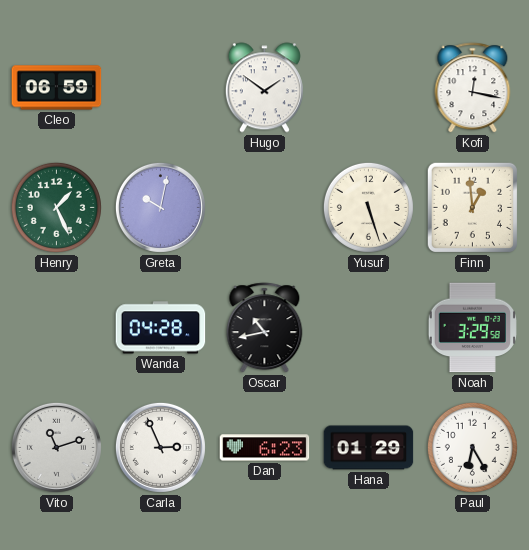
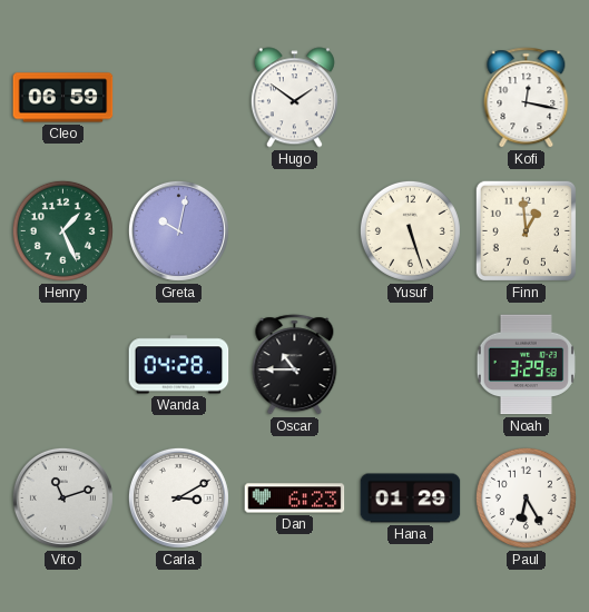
Oscar: 10:43 -> 10:45
Carla: 2:56 -> 3:10
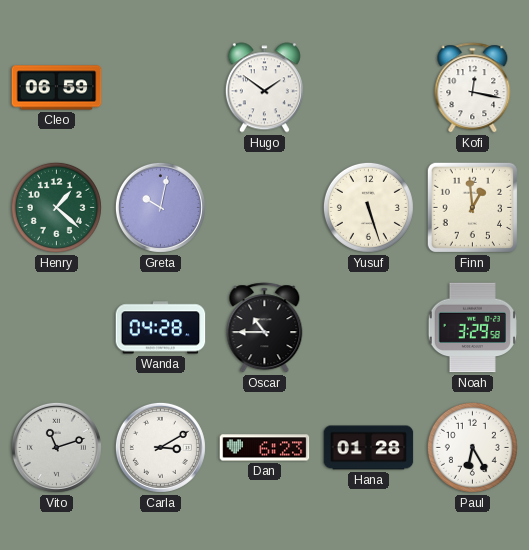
Henry: 1:26 -> 1:22
Hana: 01:29 -> 01:28
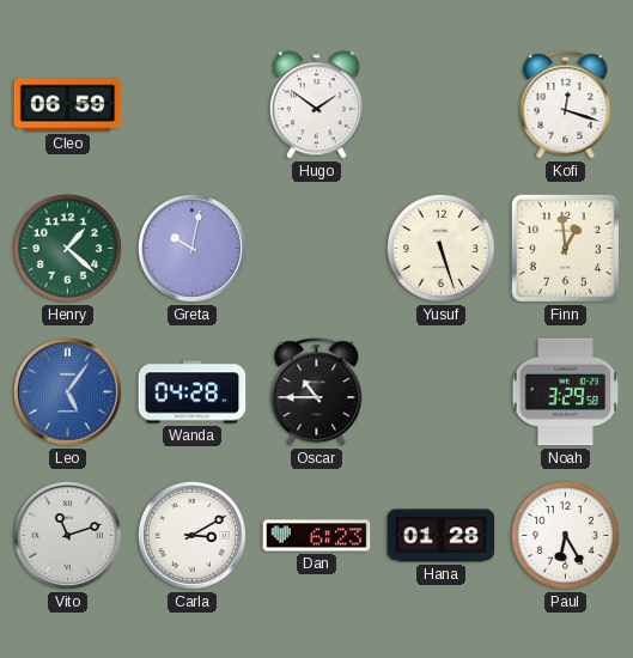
Kofi: 12:17 -> 12:18
Leo: none -> 5:06
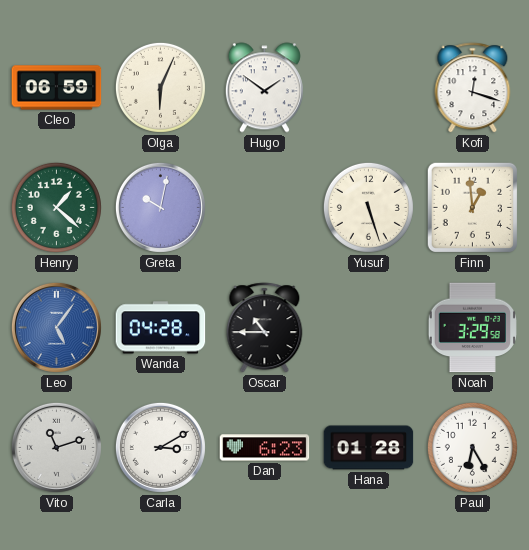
Olga: none -> 6:04
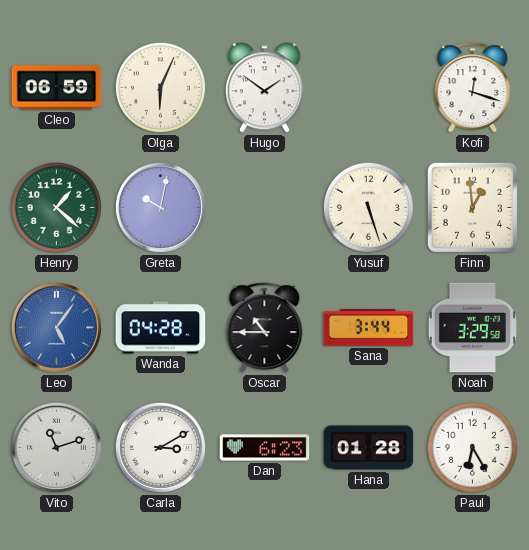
Sana: none -> 3:44
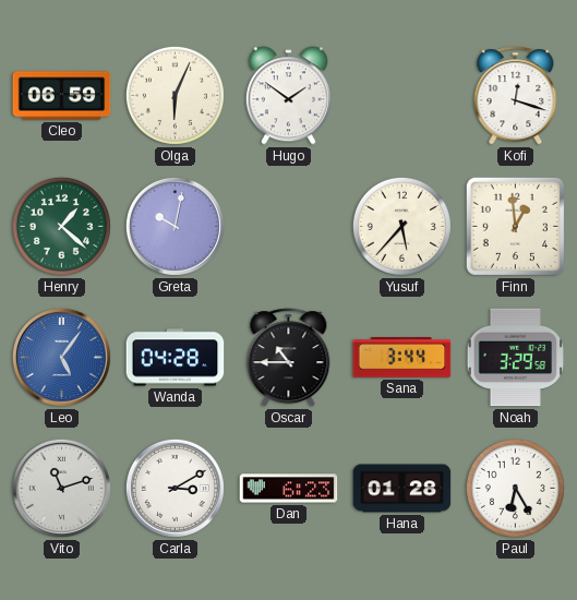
Yusuf: 5:27 -> 5:37
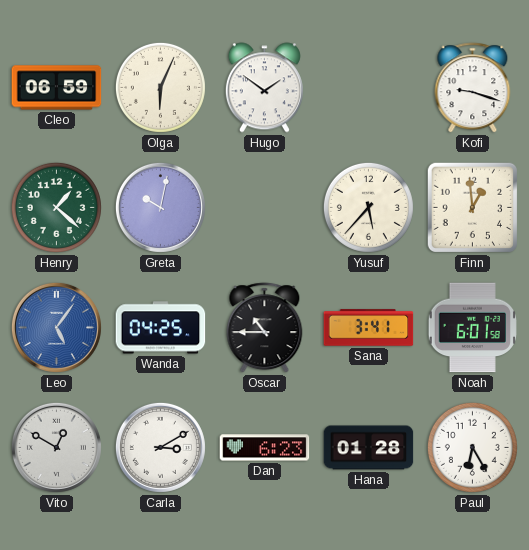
Kofi: 12:18 -> 9:18
Wanda: 04:28 -> 04:25
Sana: 3:44 -> 3:41
Noah: 3:29 -> 6:01
Vito: 11:12 -> 12:50
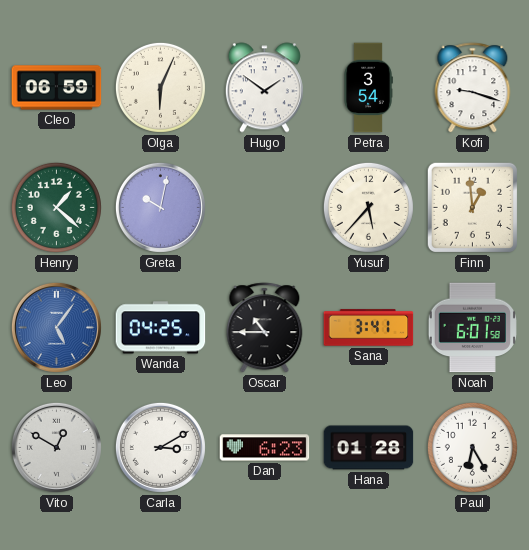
Petra: none -> 3:54
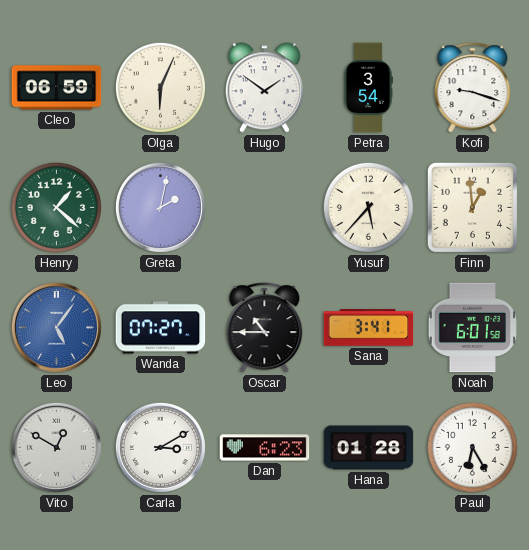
Greta: 10:02 -> 2:02
Wanda: 04:25 -> 07:27
